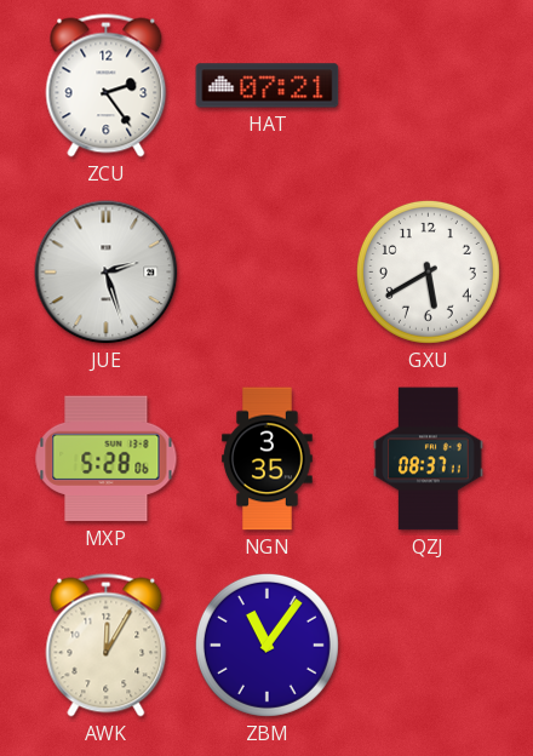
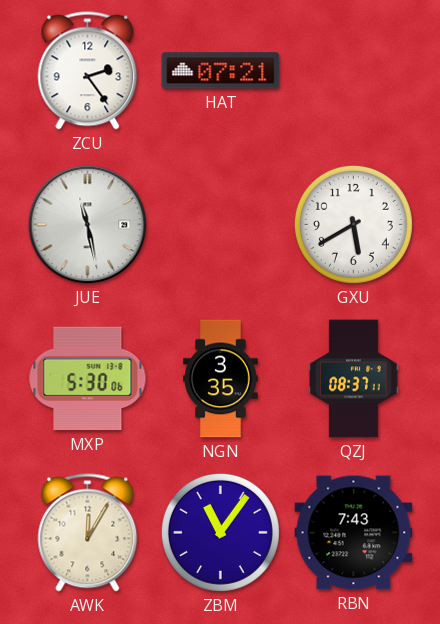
JUE: 2:27 -> 11:28
MXP: 5:28 -> 5:30
RBN: none -> 7:43
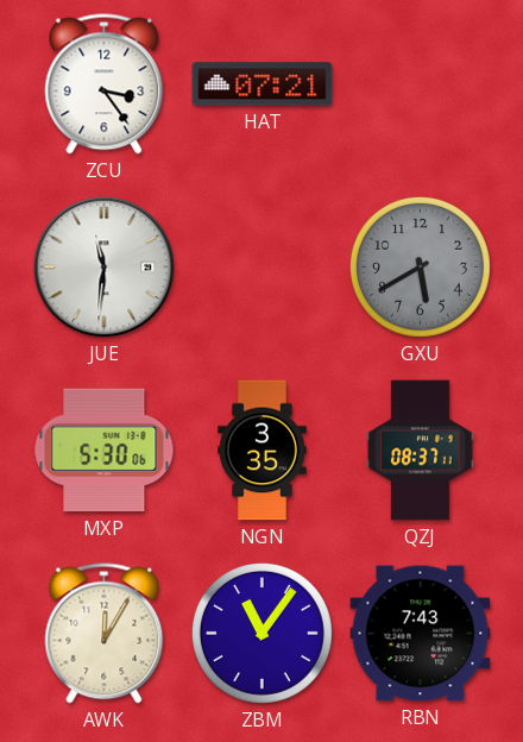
ZCU: 2:24 -> 3:24
JUE: 11:28 -> 11:31
GXU dial: white -> grey
